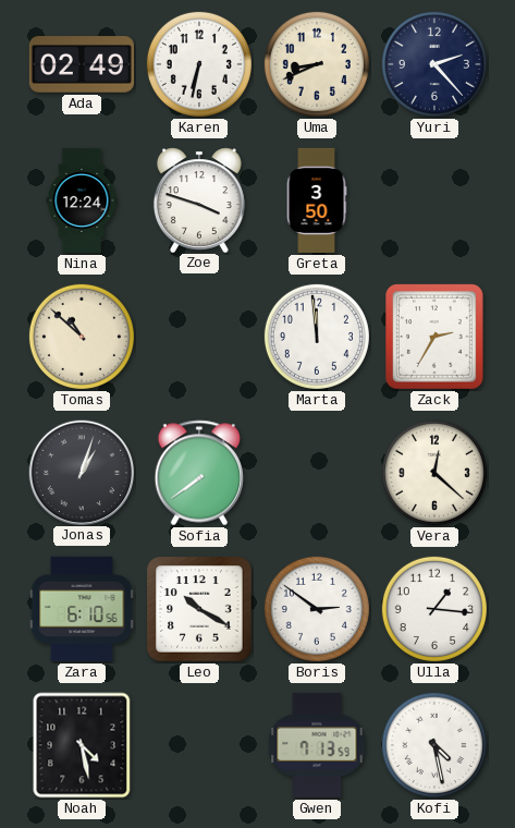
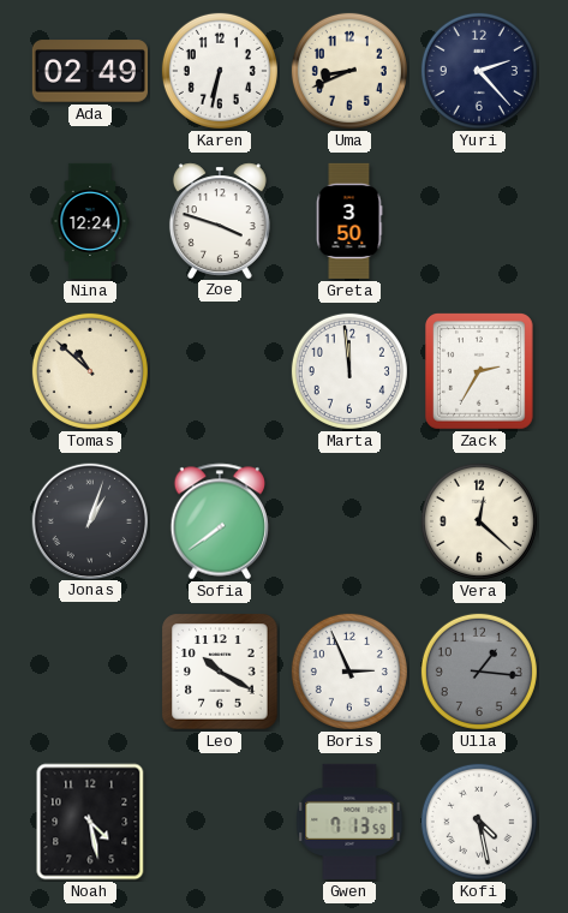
Zara: 6:10 -> none
Boris: 2:51 -> 2:56
Ulla dial: white -> grey
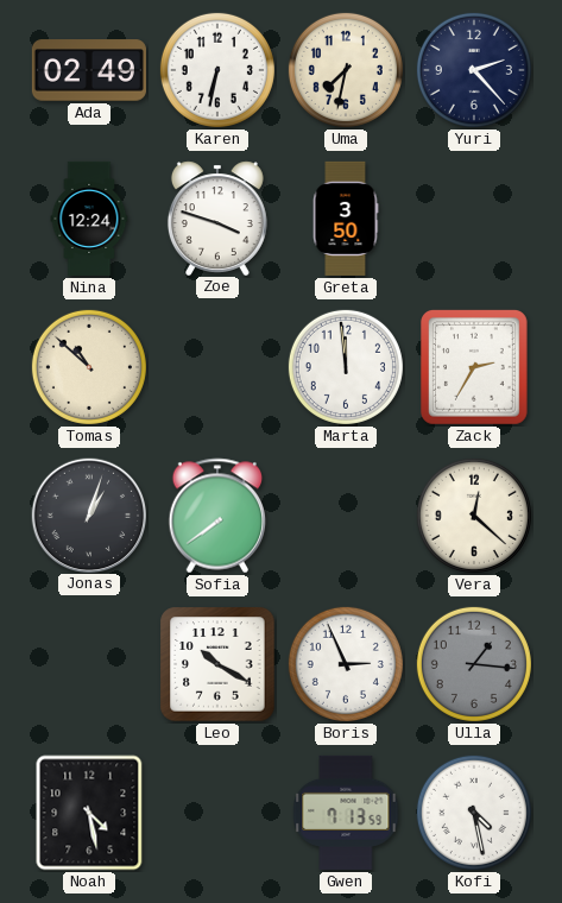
Uma: 8:41 -> 7:32
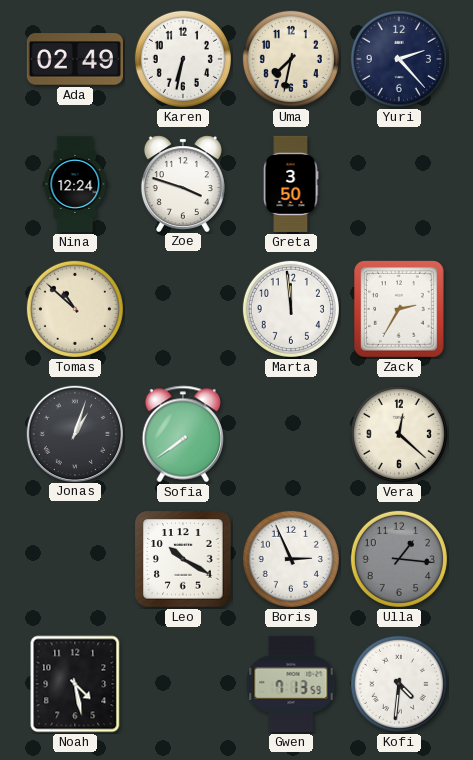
Kofi: 4:28 -> 4:31
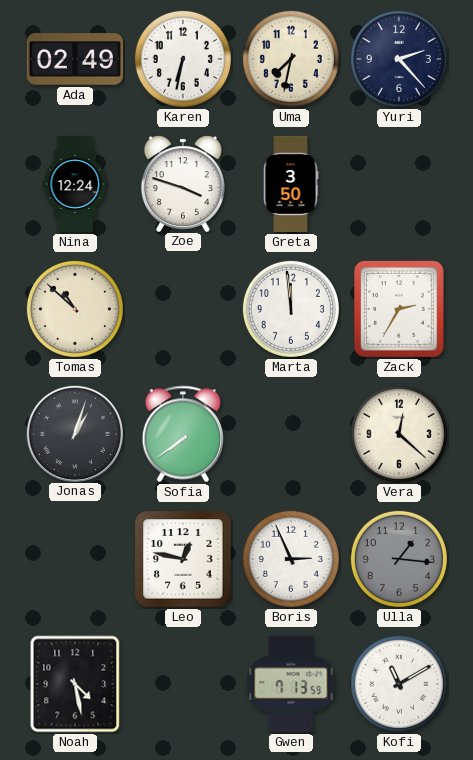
Leo: 10:20 -> 12:47
Kofi: 4:31 -> 11:10
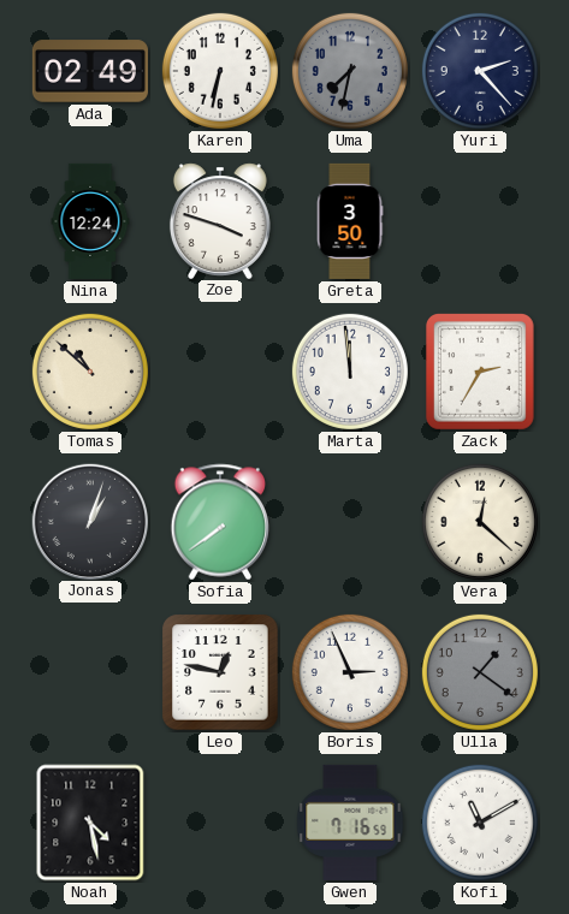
Uma dial: cream -> grey
Ulla: 1:16 -> 1:21
Gwen: 7:13 -> 7:16
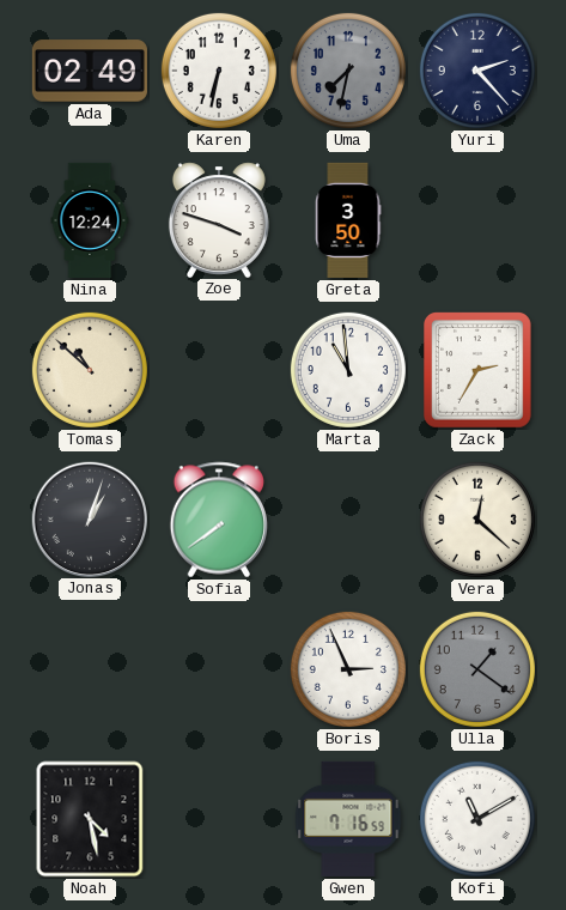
Marta: 11:59 -> 10:59
Leo: 12:47 -> none
